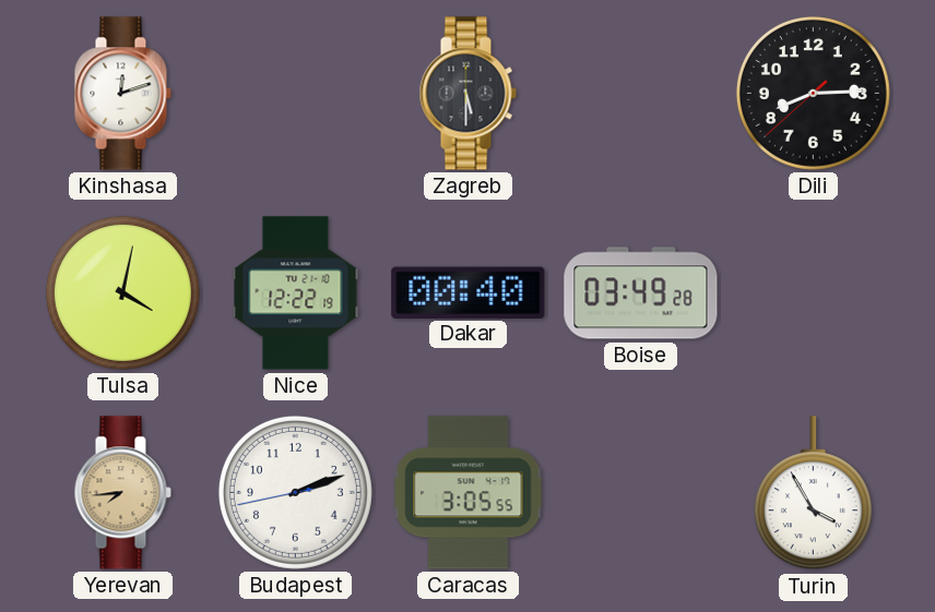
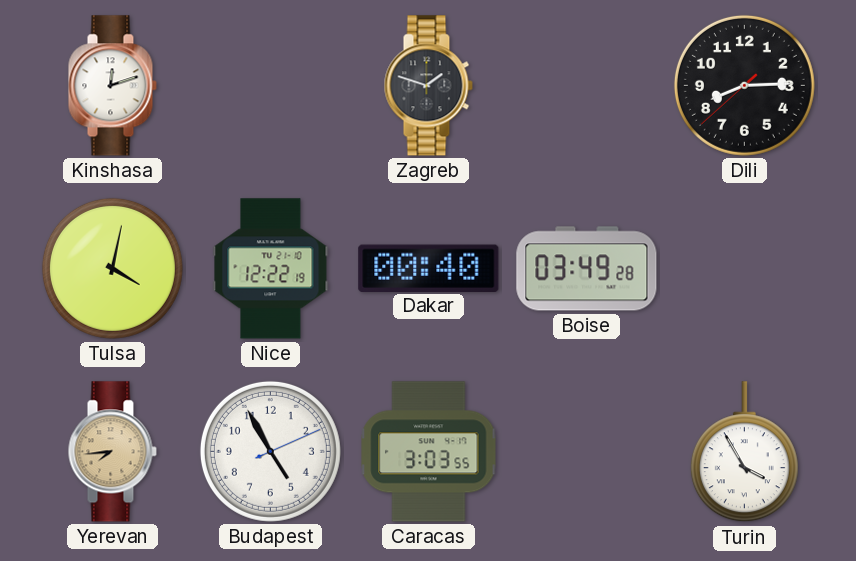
Zagreb: 5:30 -> 1:48
Budapest: 2:11 -> 4:55
Caracas: 3:05 -> 3:03
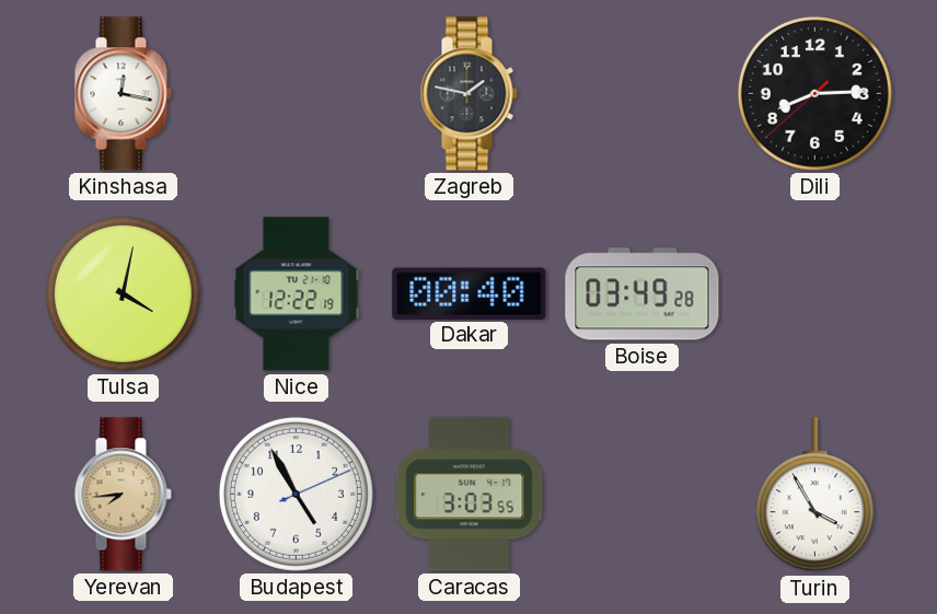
Kinshasa: 12:12 -> 12:17
Zagreb: 1:48 -> 1:47
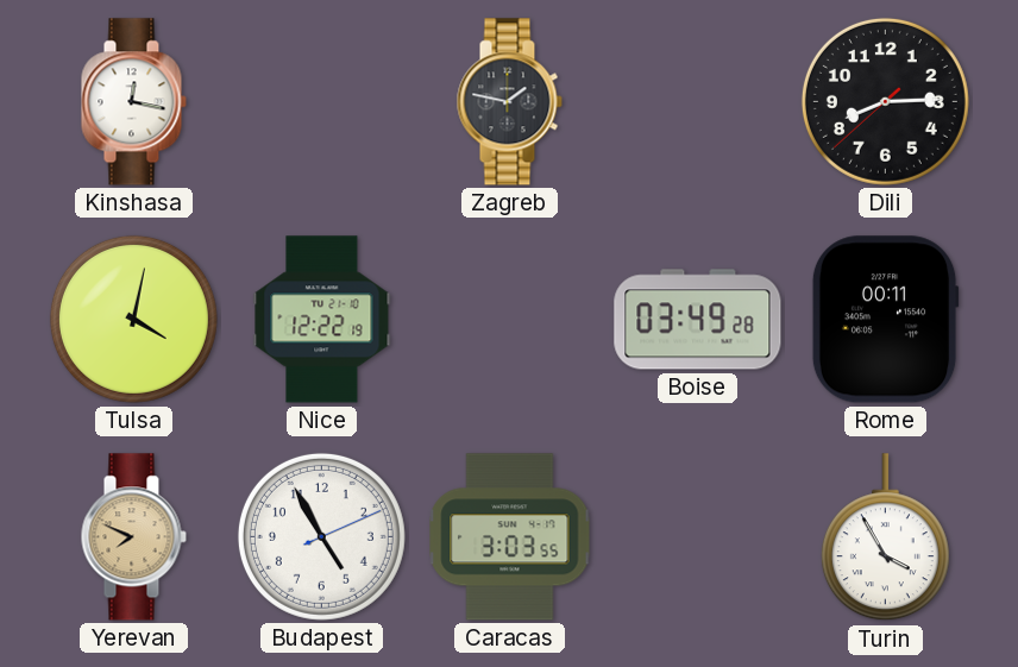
Dakar: 00:40 -> none
Rome: none -> 00:11
Yerevan: 7:44 -> 7:49
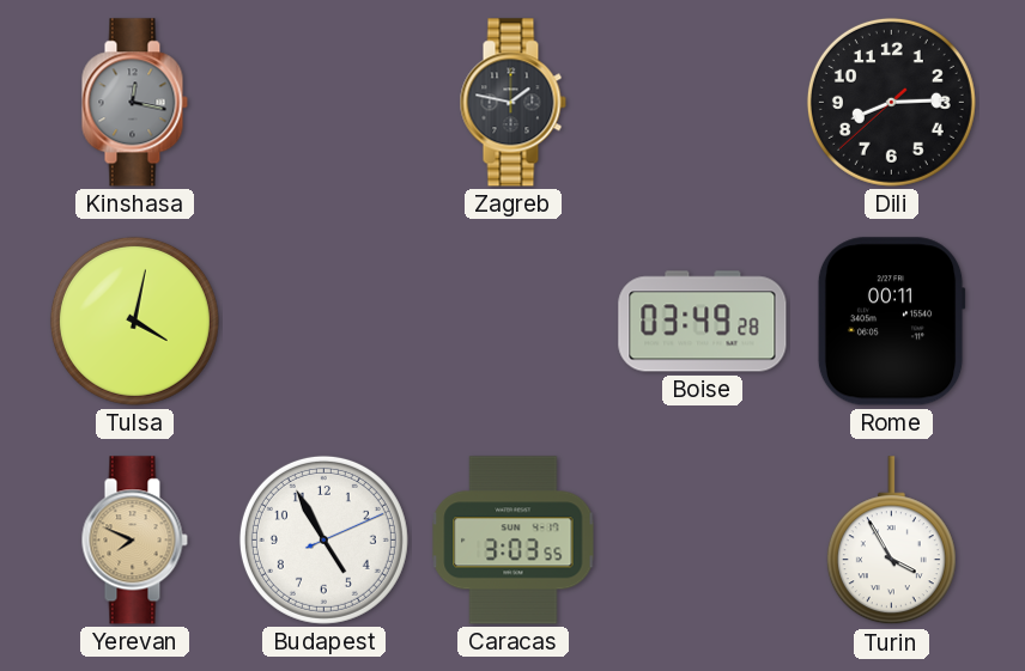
Kinshasa dial: white -> grey
Nice: 12:22 -> none
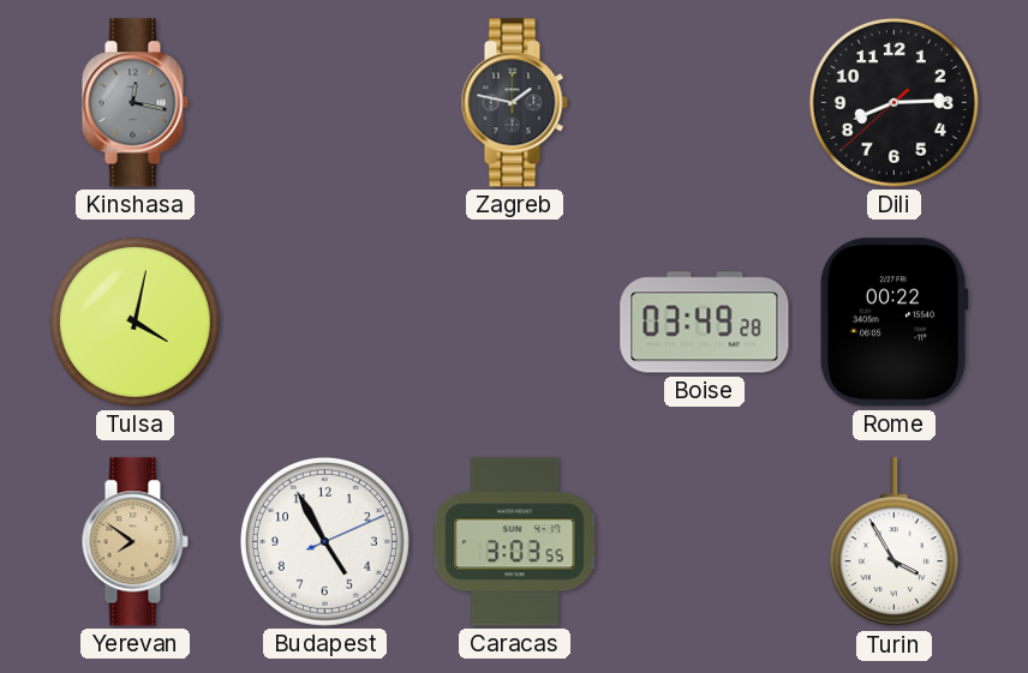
Rome: 00:11 -> 00:22
Yerevan: 7:49 -> 7:51
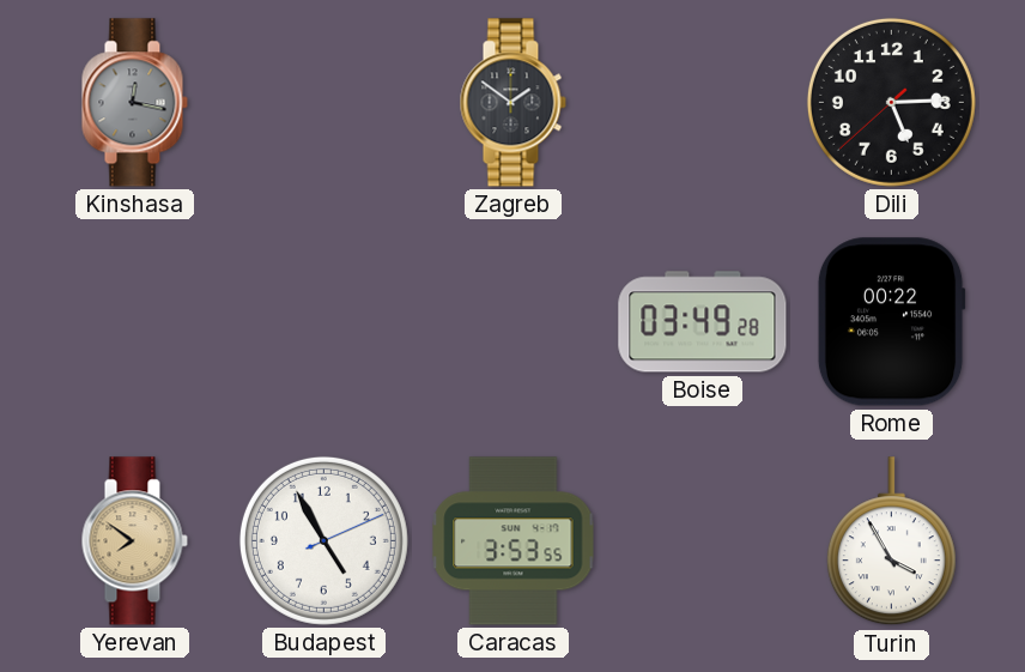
Zagreb: 1:47 -> 1:51
Dili: 8:14 -> 5:14
Tulsa: 4:02 -> none
Caracas: 3:03 -> 3:53
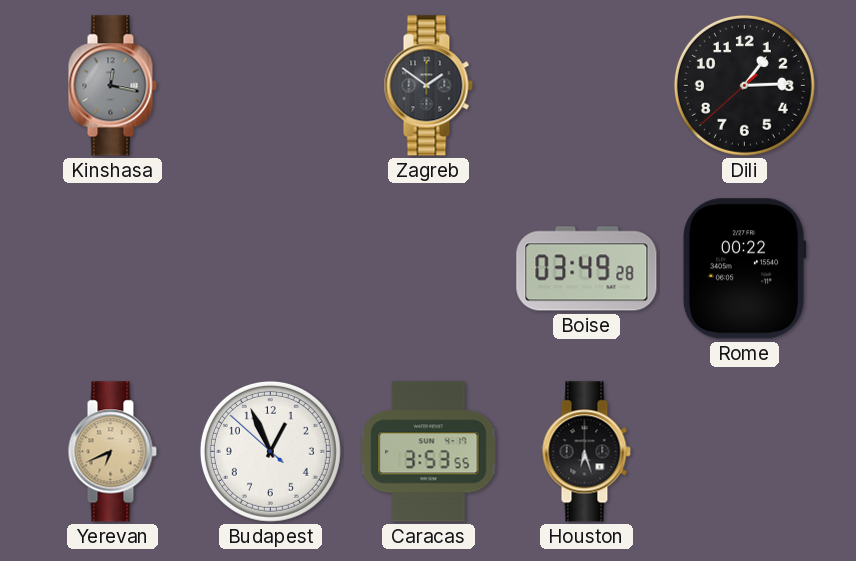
Dili: 5:14 -> 1:14
Yerevan: 7:51 -> 6:41
Budapest: 4:55 -> 12:55
Houston: none -> 6:27
Turin: 3:55 -> none
